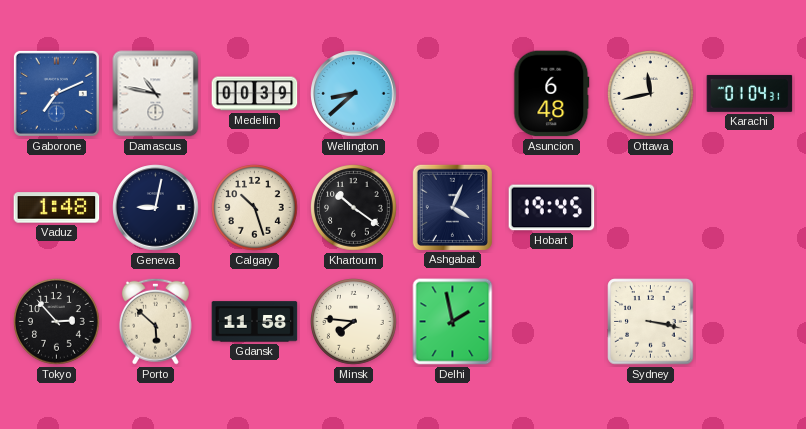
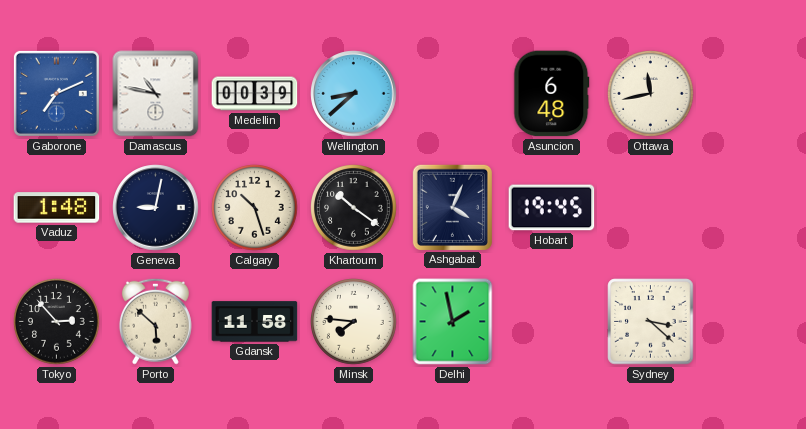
Karachi: 01:04 -> none
Sydney: 3:17 -> 3:22
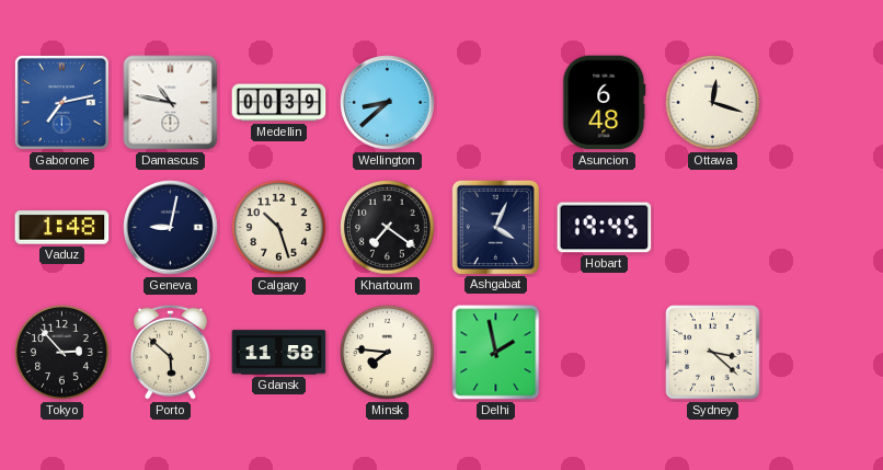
Gaborone: 7:11 -> 7:13
Ottawa: 11:43 -> 12:18
Khartoum: 10:21 -> 7:21
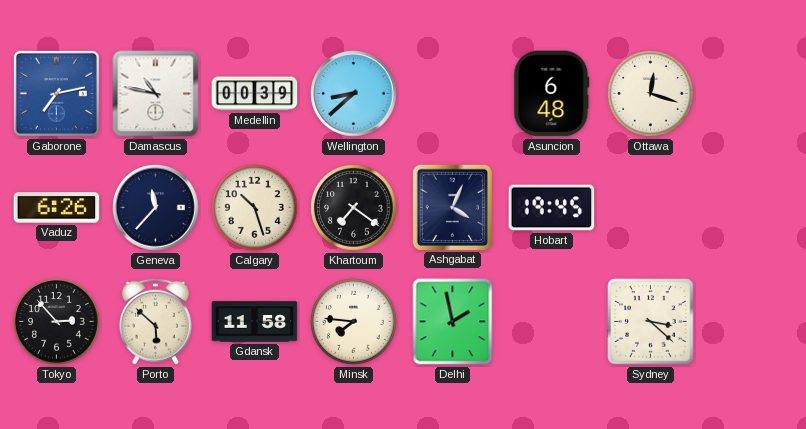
Vaduz: 1:48 -> 6:26
Geneva: 9:02 -> 11:37
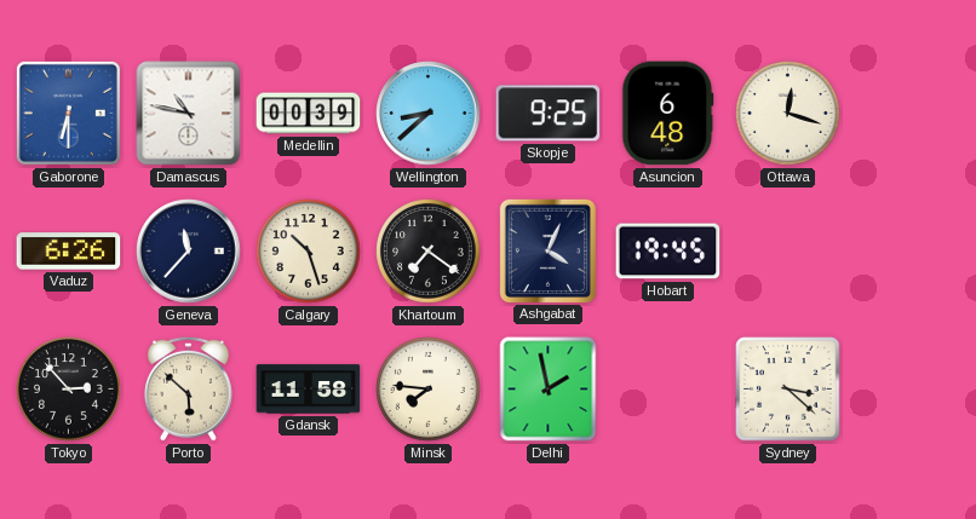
Gaborone: 7:13 -> 6:30
Skopje: none -> 9:25
